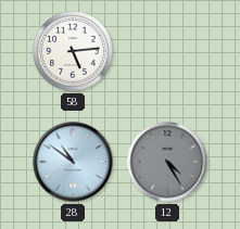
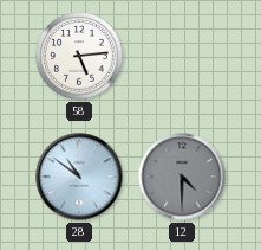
12: 4:25 -> 4:30
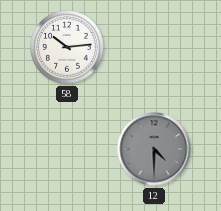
58: 5:14 -> 10:14
28: 10:51 -> none
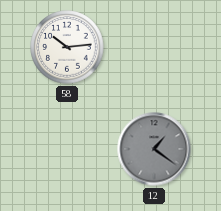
12: 4:30 -> 1:21
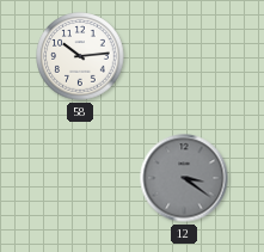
12: 1:21 -> 3:21
